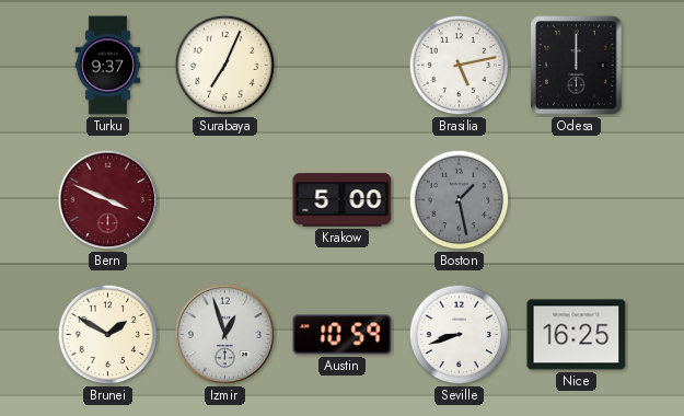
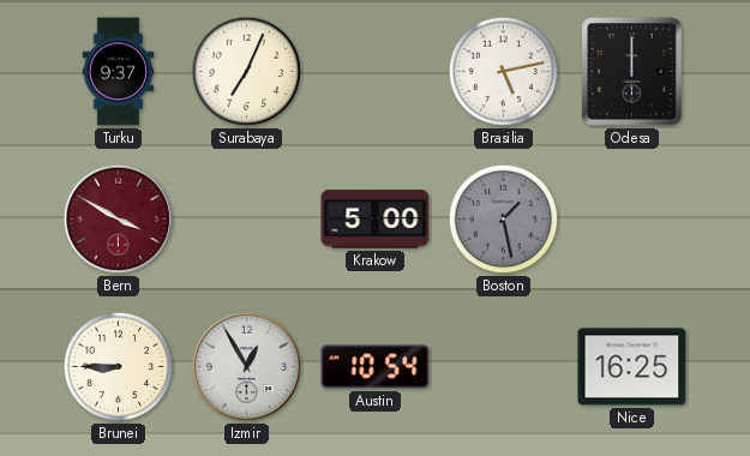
Bern: 3:49 -> 3:50
Brunei: 1:50 -> 8:45
Izmir: 12:57 -> 12:55
Austin: 10:59 -> 10:54
Seville: 8:42 -> none
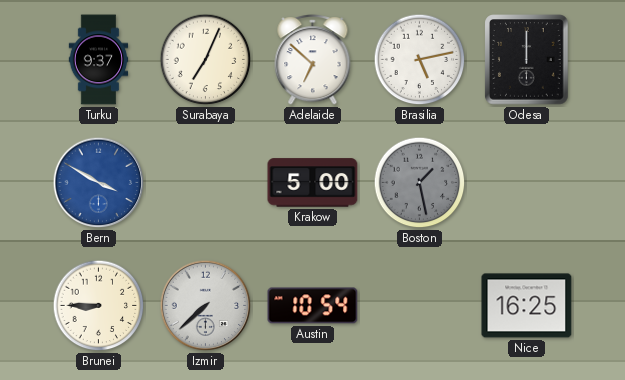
Adelaide: none -> 6:52
Bern dial: burgundy -> blue
Izmir: 12:55 -> 7:38
